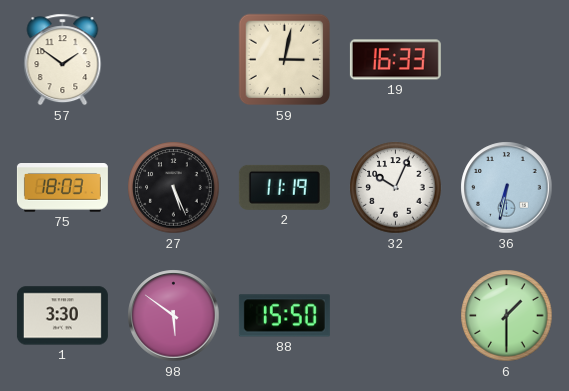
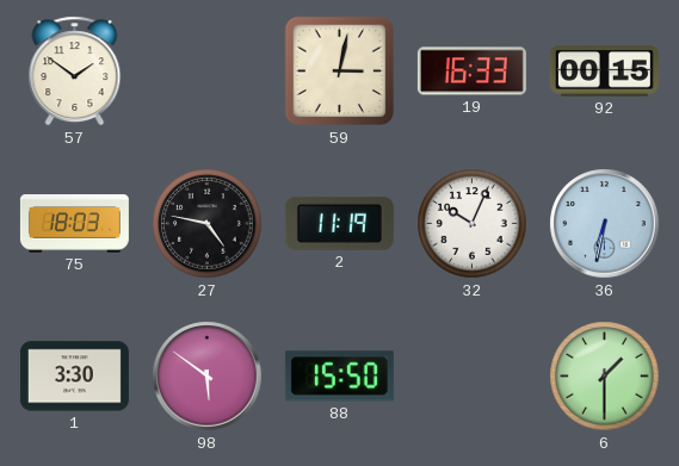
92: none -> 00:15
27: 5:26 -> 4:47
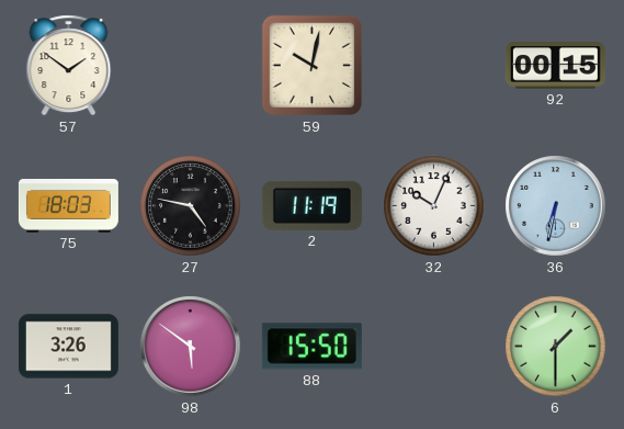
59: 3:02 -> 10:02
19: 16:33 -> none
1: 3:30 -> 3:26
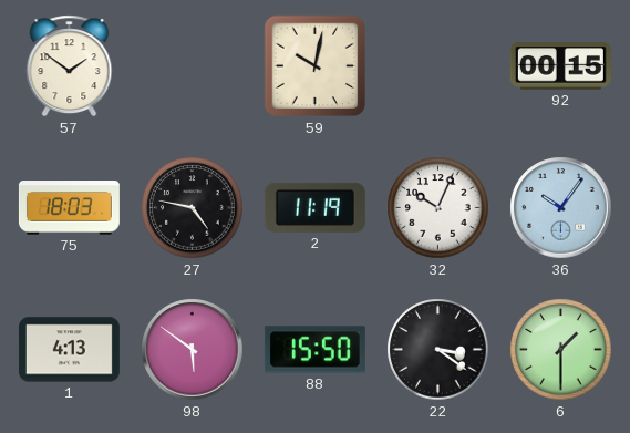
36: 6:32 -> 10:06
1: 3:26 -> 4:13
22: none -> 3:21
